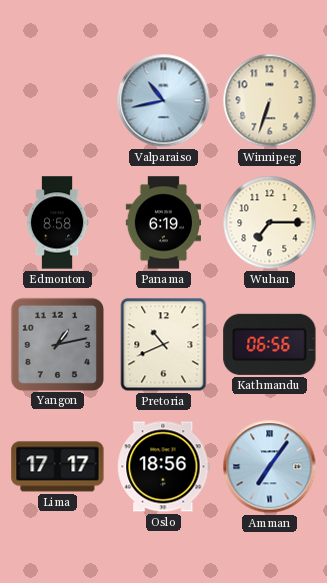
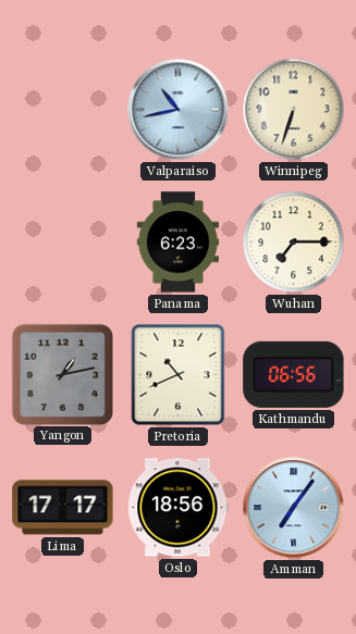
Edmonton: 8:58 -> none
Panama: 6:19 -> 6:23
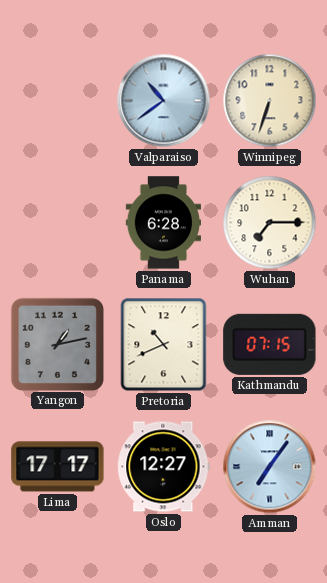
Valparaiso: 10:43 -> 10:39
Panama: 6:23 -> 6:28
Kathmandu: 06:56 -> 07:15
Oslo: 18:56 -> 12:27
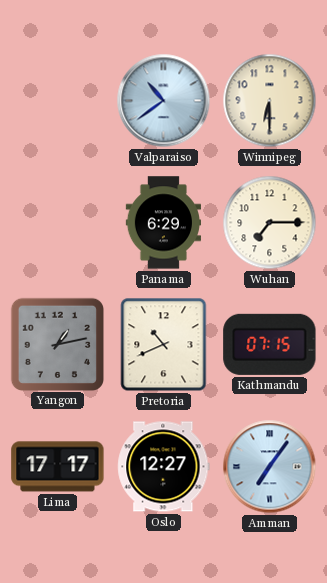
Winnipeg: 6:33 -> 6:30
Panama: 6:28 -> 6:29
